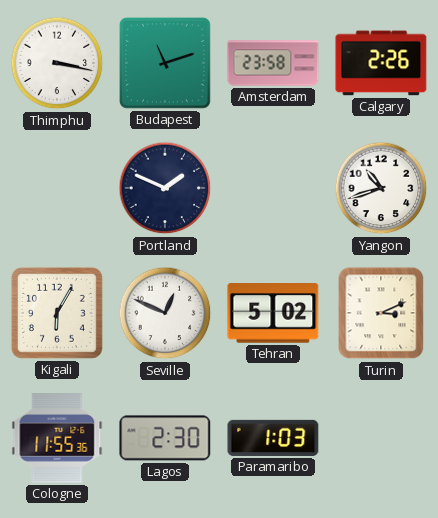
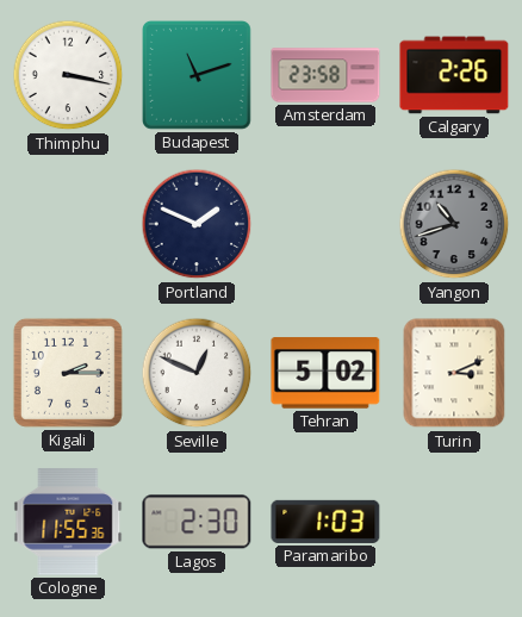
Yangon dial: white -> grey
Kigali: 6:05 -> 2:15
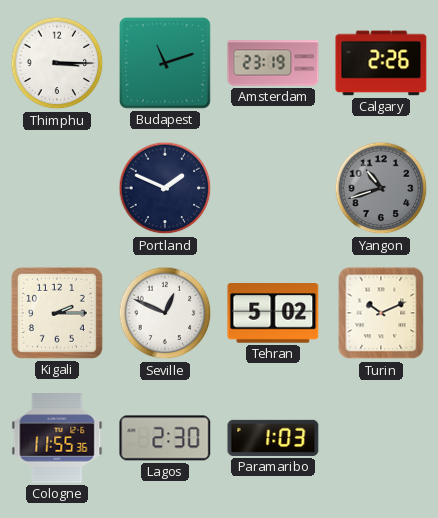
Thimphu: 3:17 -> 3:15
Amsterdam: 23:58 -> 23:19
Turin: 3:11 -> 10:11
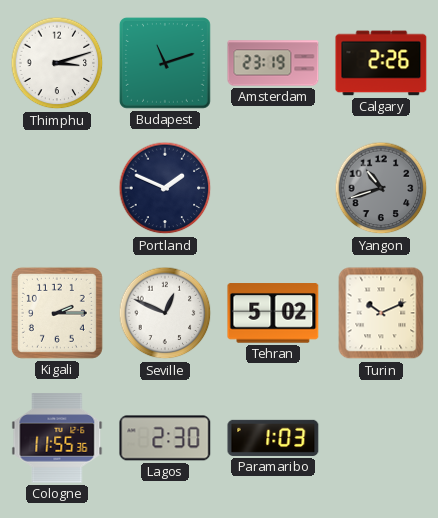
Thimphu: 3:15 -> 3:12
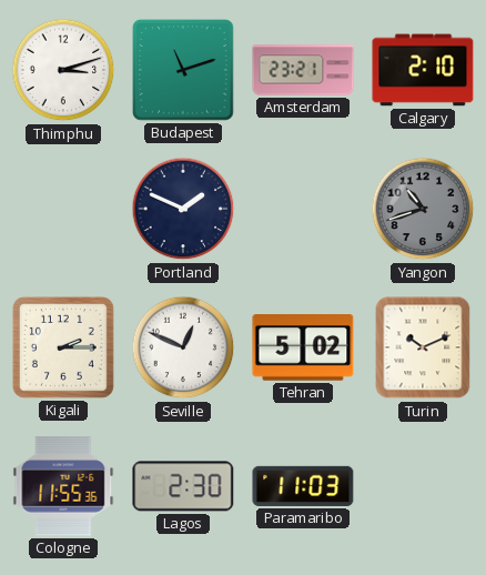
Amsterdam: 23:19 -> 23:21
Calgary: 2:26 -> 2:10
Paramaribo: 1:03 -> 11:03
